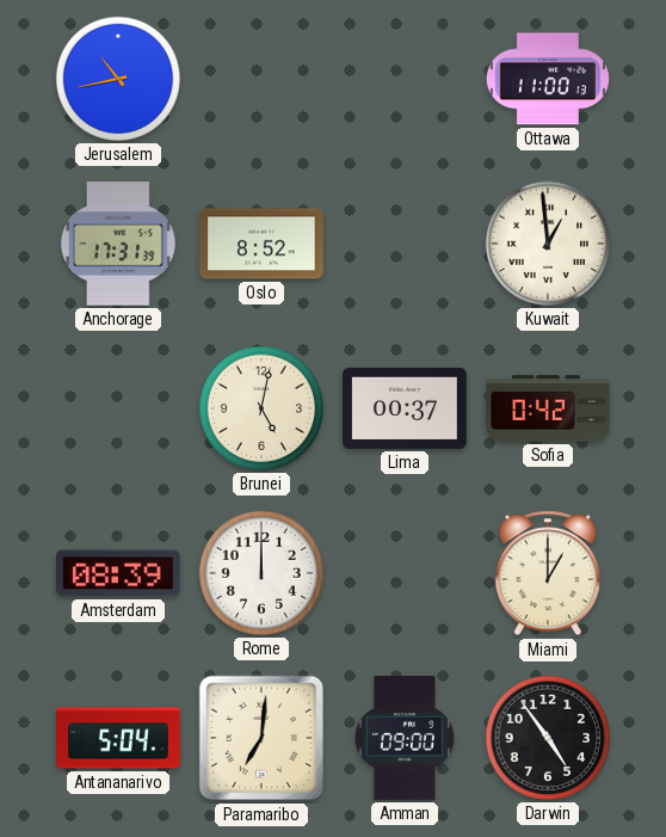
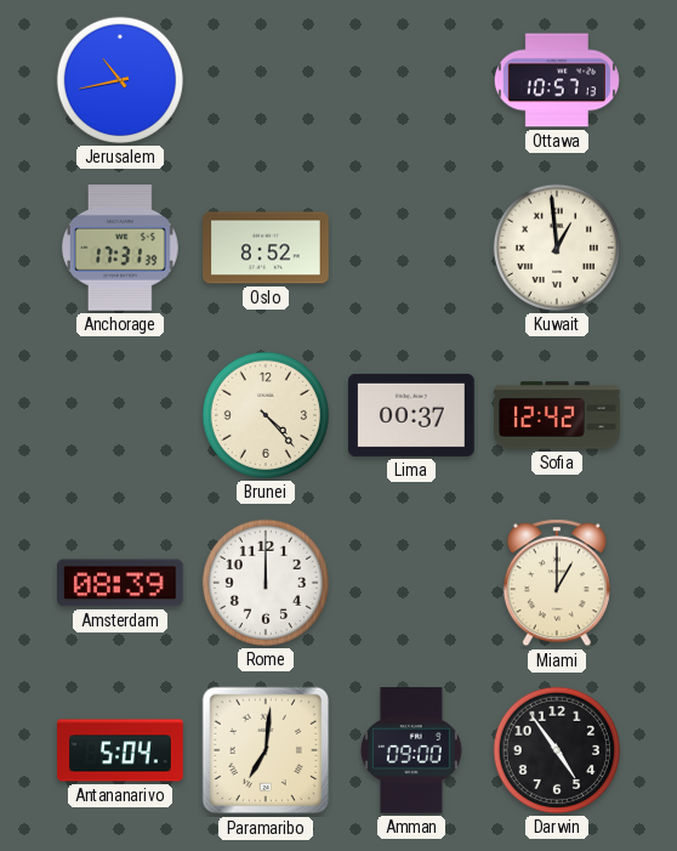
Ottawa: 11:00 -> 10:57
Brunei: 5:02 -> 4:23
Sofia: 0:42 -> 12:42
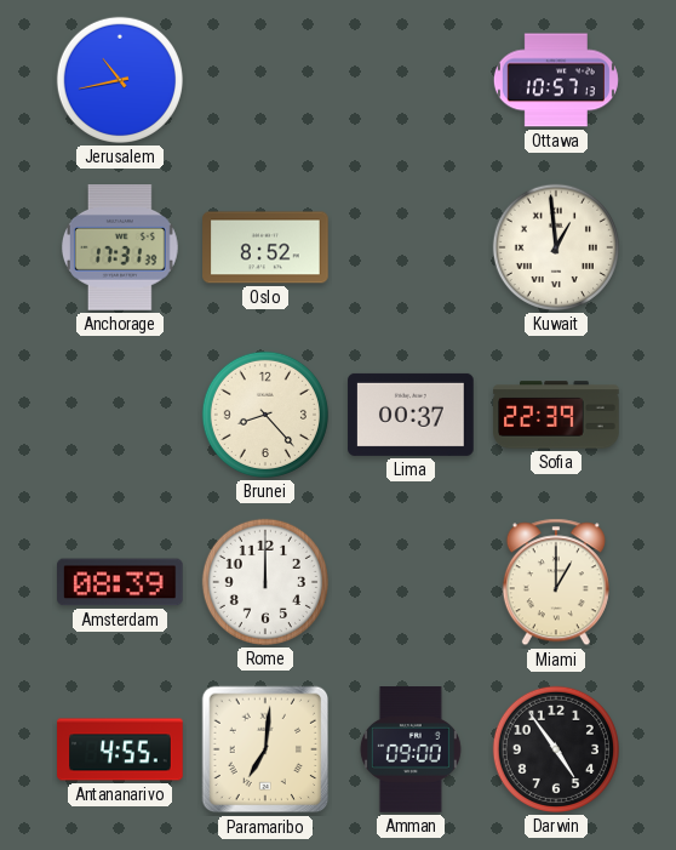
Brunei: 4:23 -> 8:23
Sofia: 12:42 -> 22:39
Antananarivo: 5:04 -> 4:55
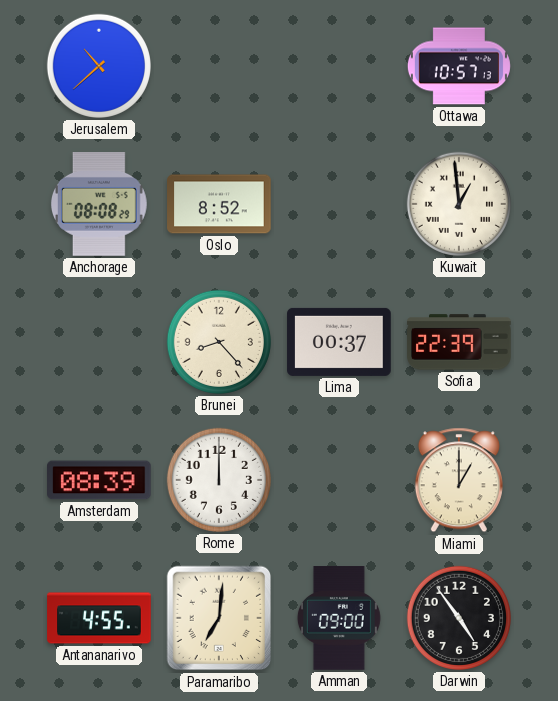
Jerusalem: 10:43 -> 10:38
Anchorage: 17:31 -> 08:08
